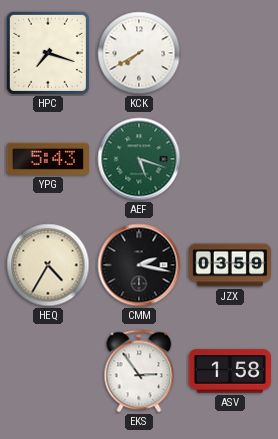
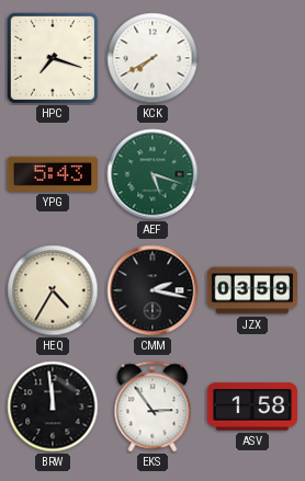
BRW: none -> 11:59
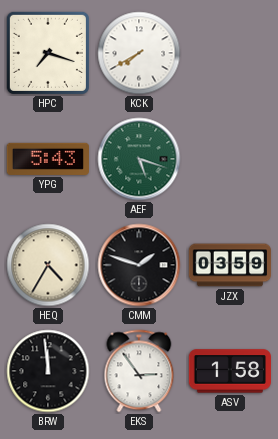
CMM: 2:17 -> 1:48
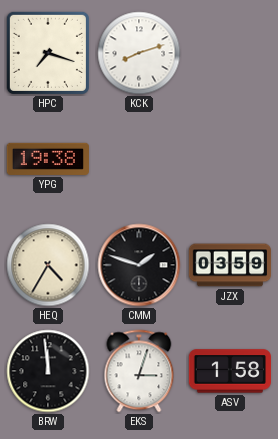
KCK: 7:40 -> 8:12
YPG: 5:43 -> 19:38
AEF: 5:18 -> none
EKS: 2:54 -> 3:03
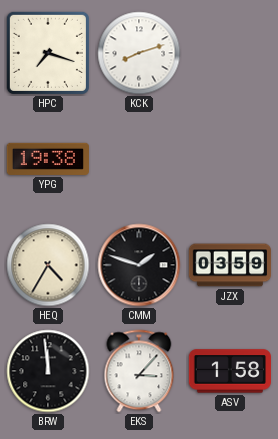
EKS: 3:03 -> 3:07
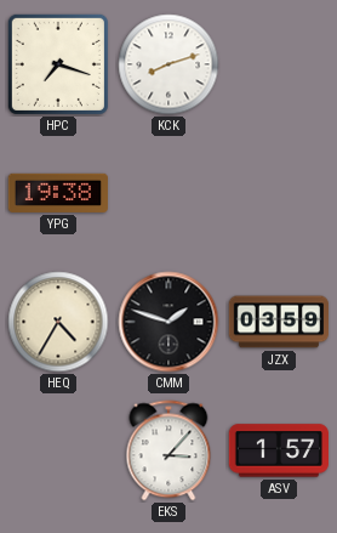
BRW: 11:59 -> none
ASV: 1:58 -> 1:57
